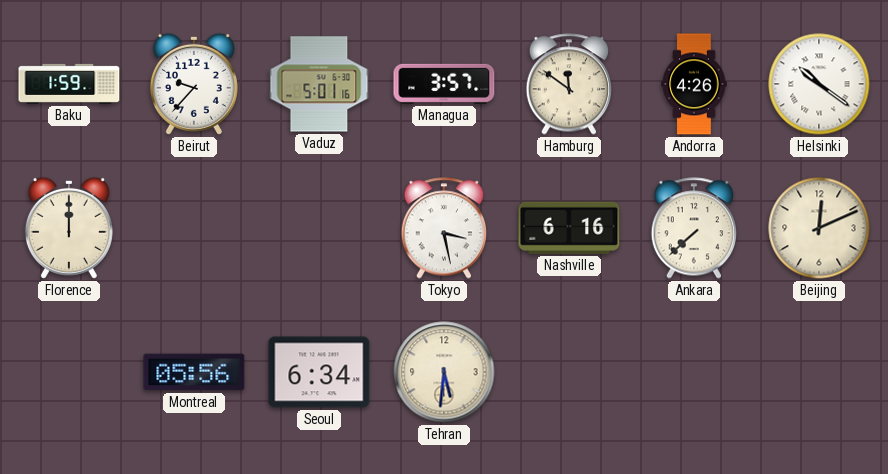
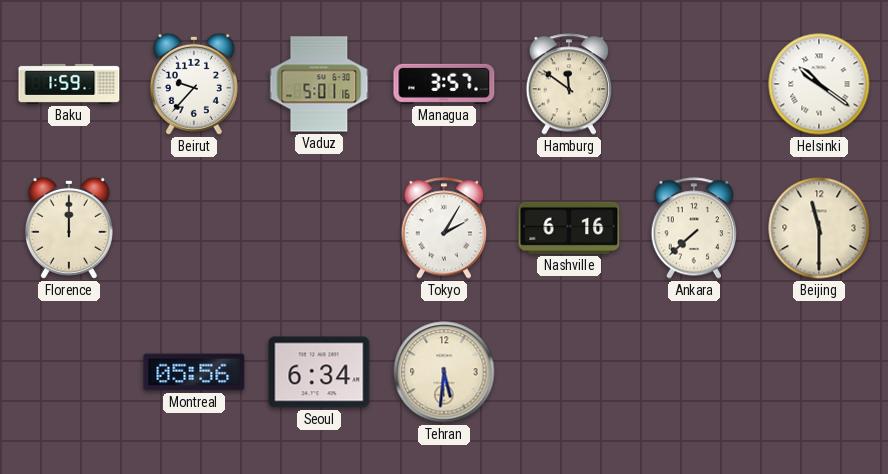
Andorra: 4:26 -> none
Tokyo: 3:28 -> 2:05
Beijing: 12:11 -> 11:30
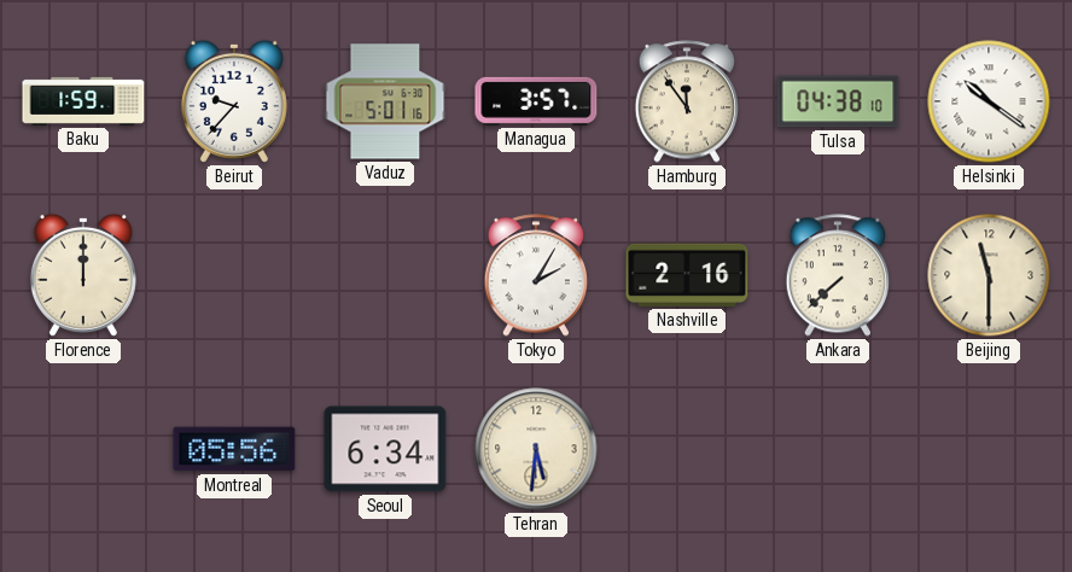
Hamburg: 11:51 -> 11:54
Tulsa: none -> 04:38
Nashville: 6:16 -> 2:16
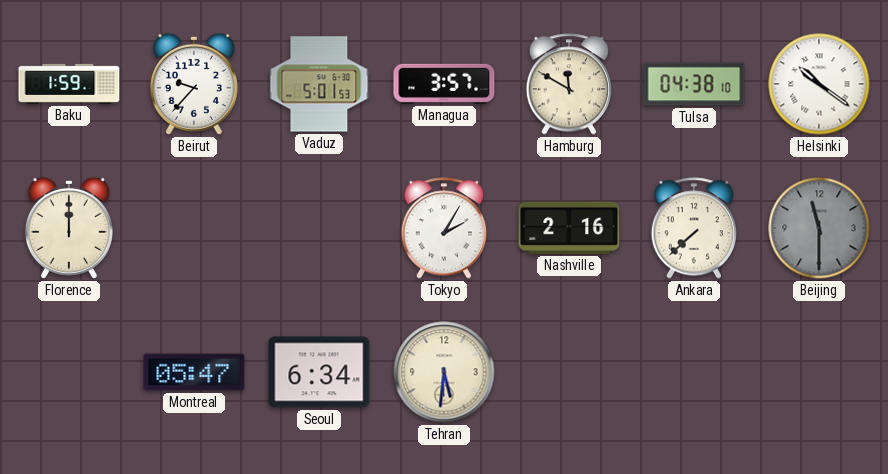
Vaduz: 5:01:16 -> 5:01:53
Hamburg: 11:54 -> 11:50
Beijing dial: cream -> grey
Montreal: 05:56 -> 05:47
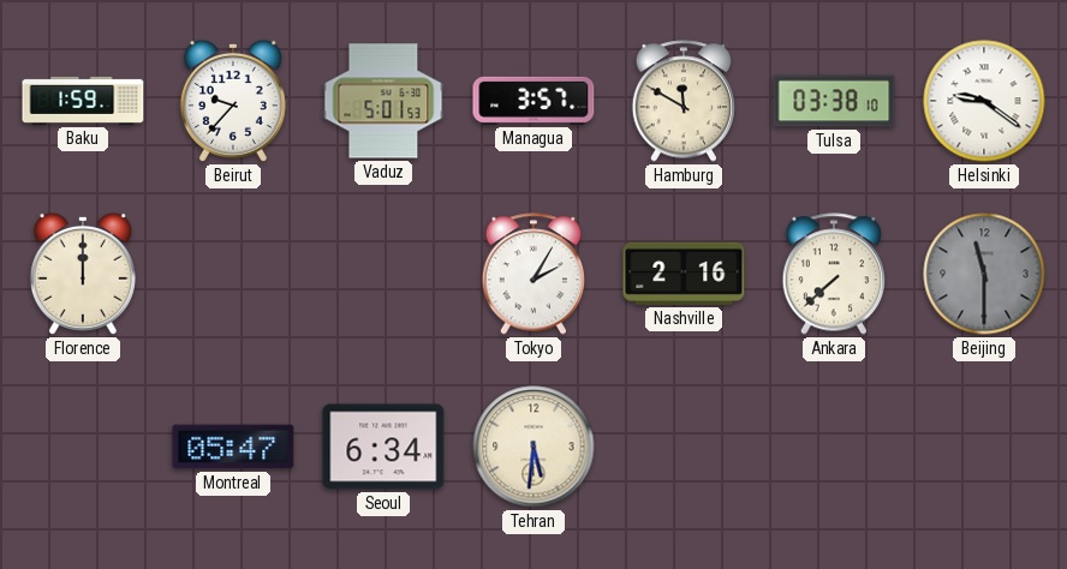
Tulsa: 04:38 -> 03:38
Helsinki: 10:21 -> 9:21
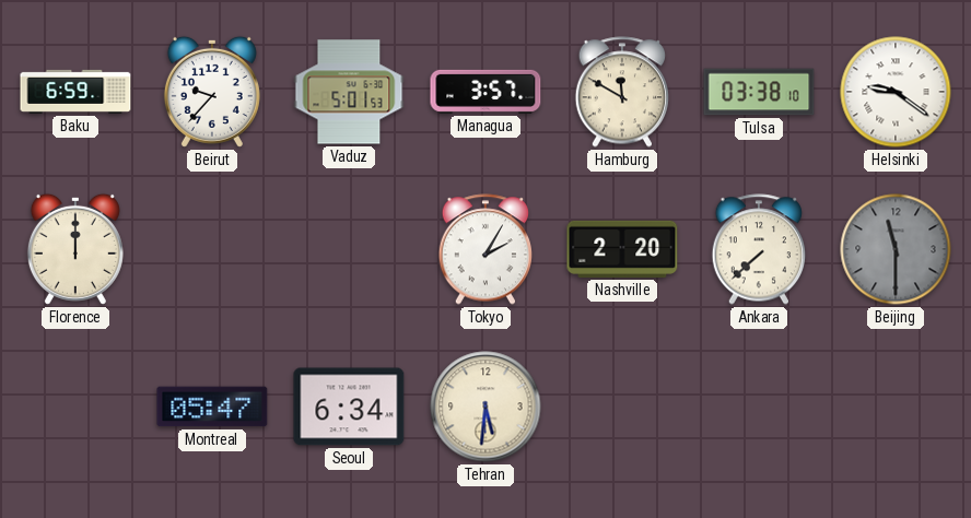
Baku: 1:59 -> 6:59
Nashville: 2:16 -> 2:20
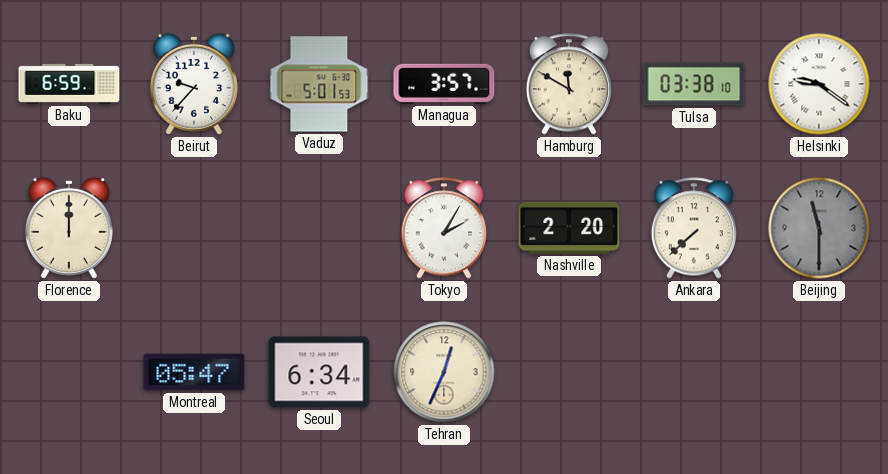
Tehran: 5:31 -> 12:34
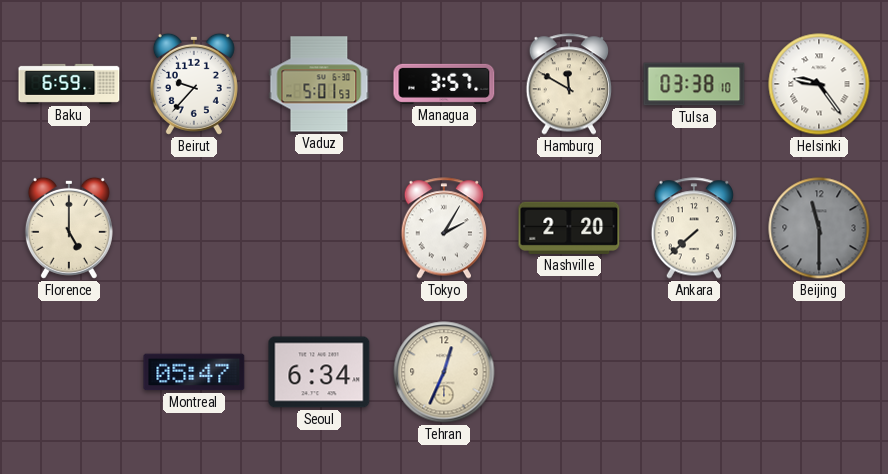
Helsinki: 9:21 -> 9:24
Florence: 12:00 -> 5:00
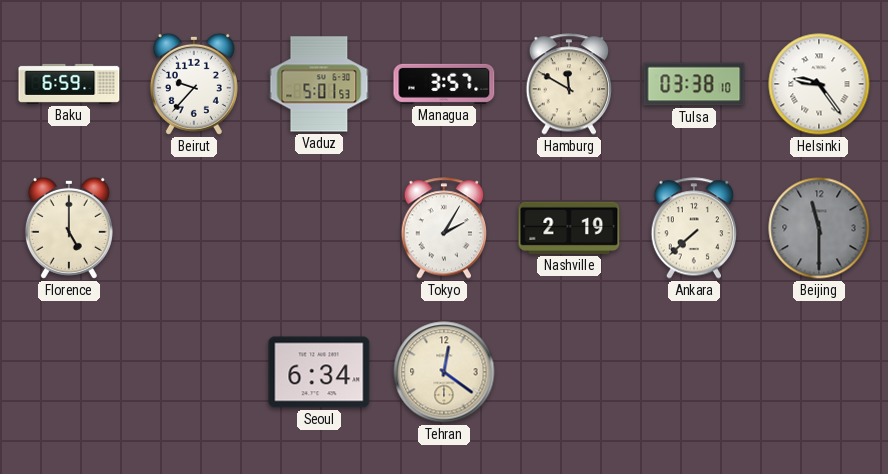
Nashville: 2:20 -> 2:19
Montreal: 05:47 -> none
Tehran: 12:34 -> 12:21
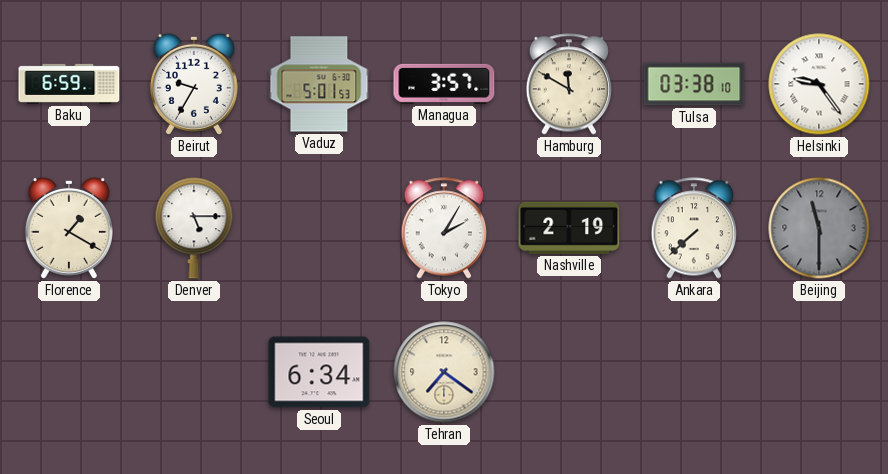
Beirut: 9:37 -> 9:35
Florence: 5:00 -> 1:20
Denver: none -> 5:15
Tehran: 12:21 -> 7:21
